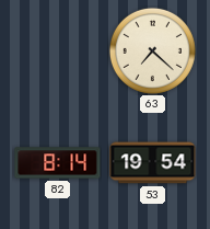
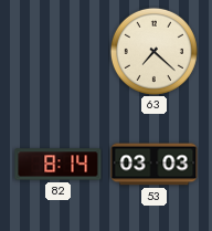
53: 19:54 -> 03:03
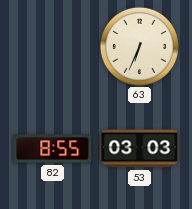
63: 7:22 -> 6:34
82: 8:14 -> 8:55
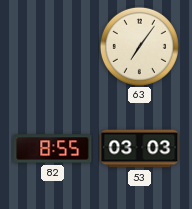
63: 6:34 -> 7:06
